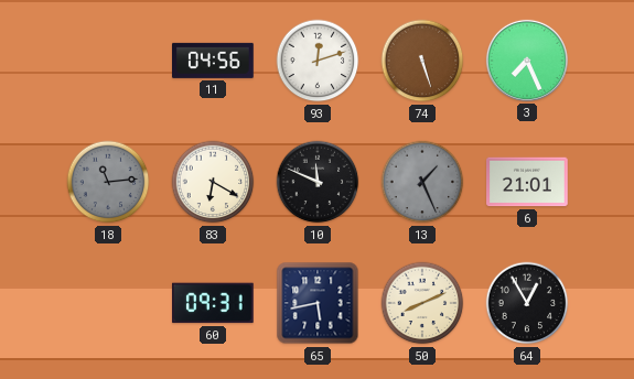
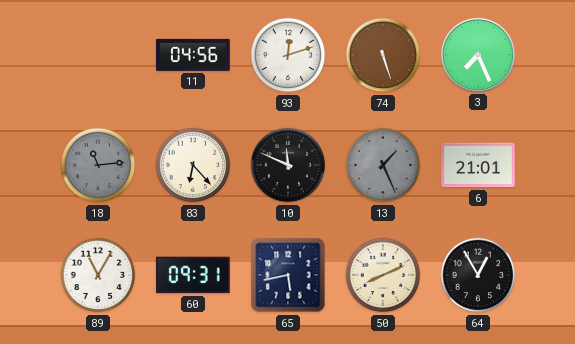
83: 6:20 -> 6:23
89: none -> 11:05
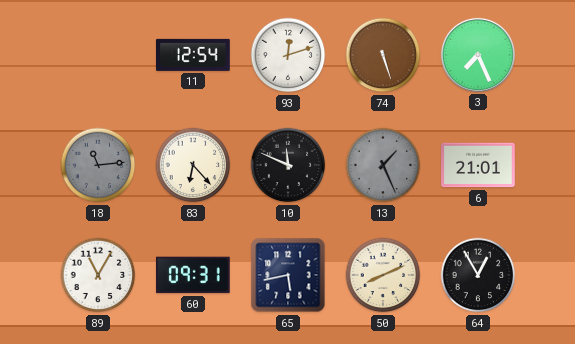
11: 04:56 -> 12:54
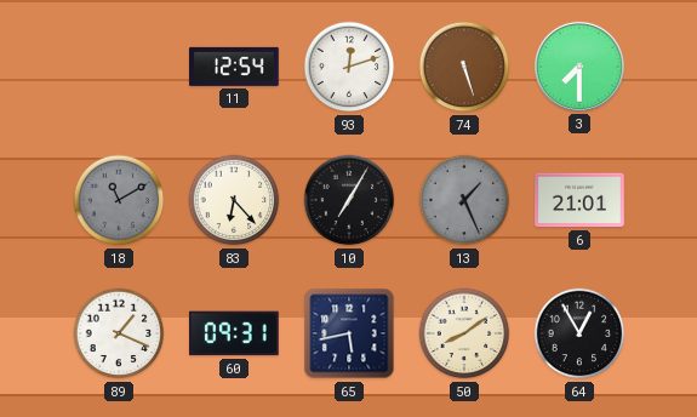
3: 7:26 -> 7:30
18: 11:14 -> 11:10
10: 11:49 -> 7:05
89: 11:05 -> 1:19
50: 8:11 -> 8:09
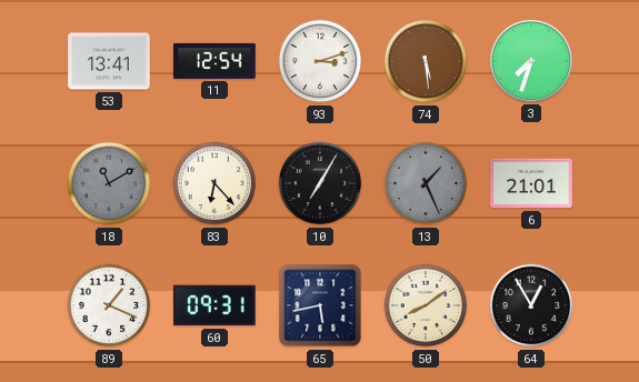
53: none -> 13:41
93: 12:12 -> 3:12
74: 5:27 -> 5:29
3: 7:30 -> 7:33
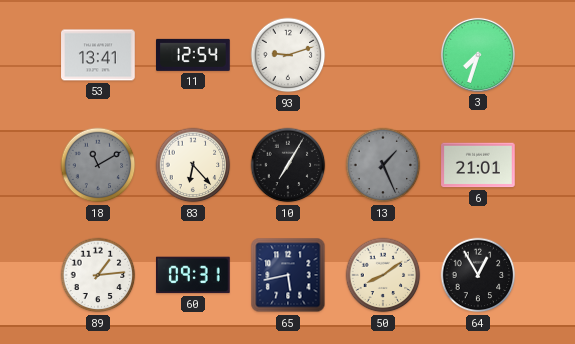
93: 3:12 -> 9:12
74: 5:29 -> none
89: 1:19 -> 1:14
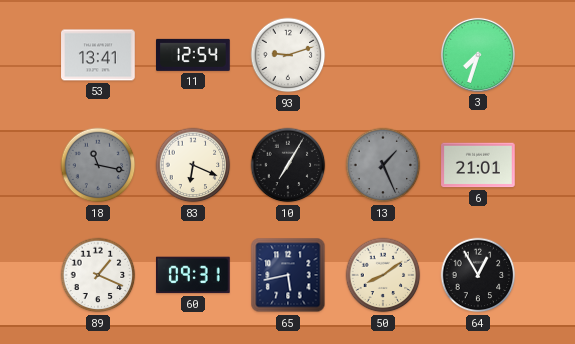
18: 11:10 -> 11:17
83: 6:23 -> 6:19
89: 1:14 -> 1:19
